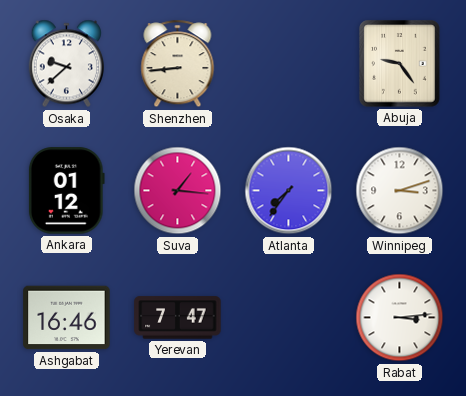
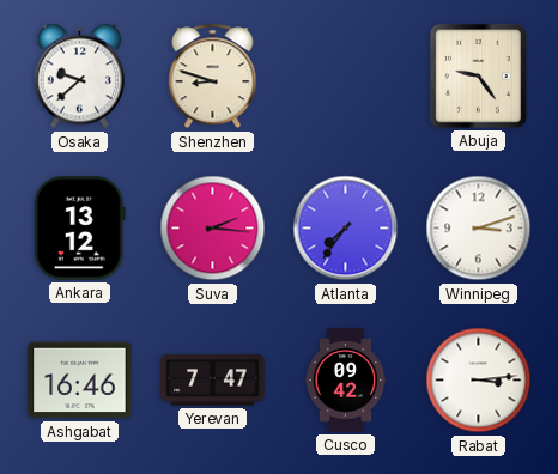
Shenzhen: 8:44 -> 8:48
Ankara: 01:12 -> 13:12
Suva: 1:16 -> 2:16
Cusco: none -> 09:42
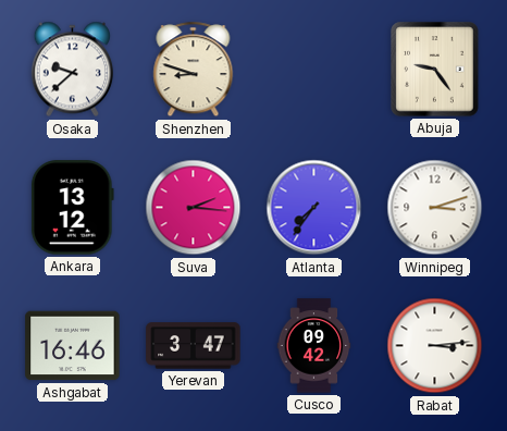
Yerevan: 7:47 -> 3:47
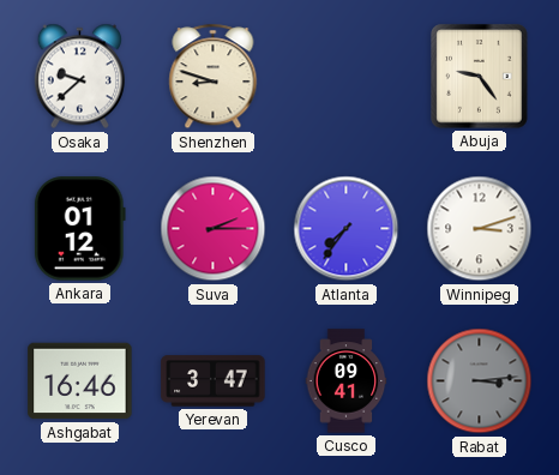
Ankara: 13:12 -> 01:12
Suva: 2:16 -> 2:15
Cusco: 09:42 -> 09:41
Rabat dial: white -> grey
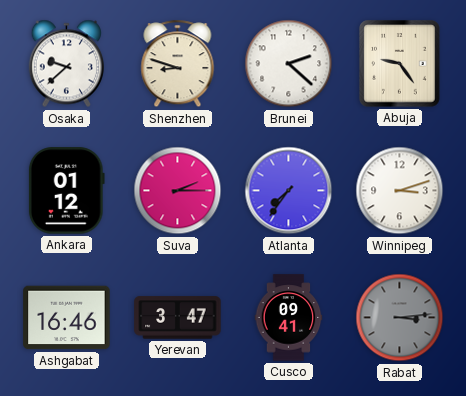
Brunei: none -> 2:22
